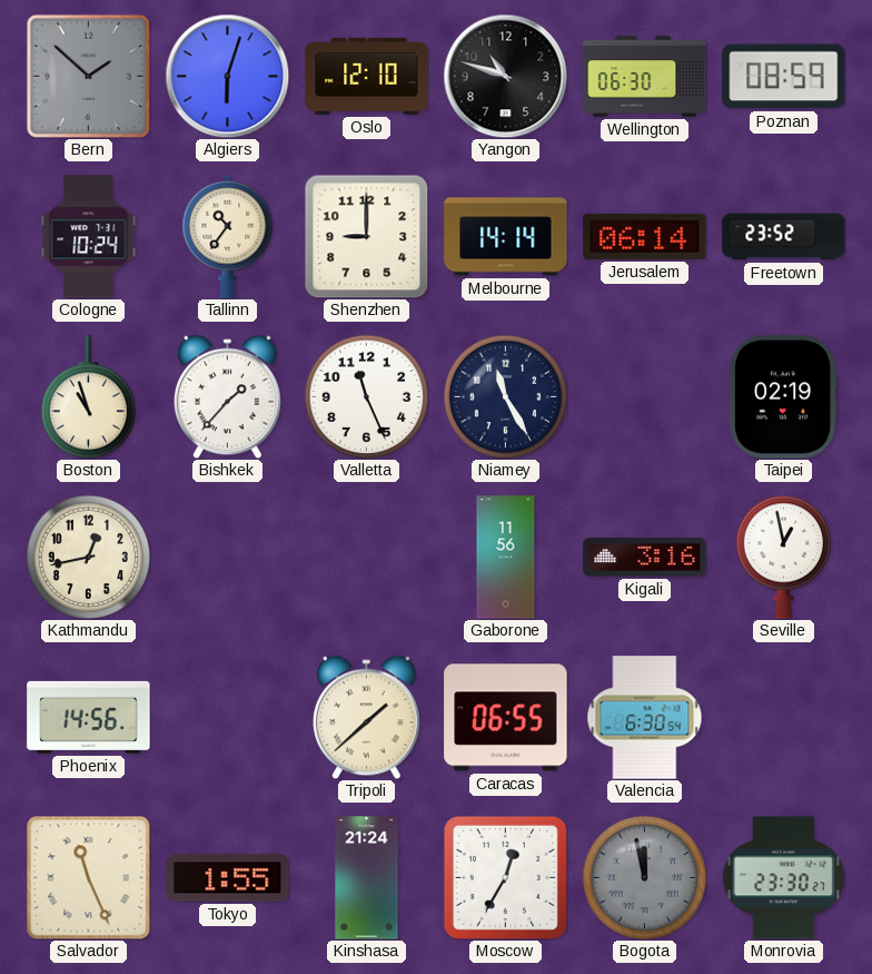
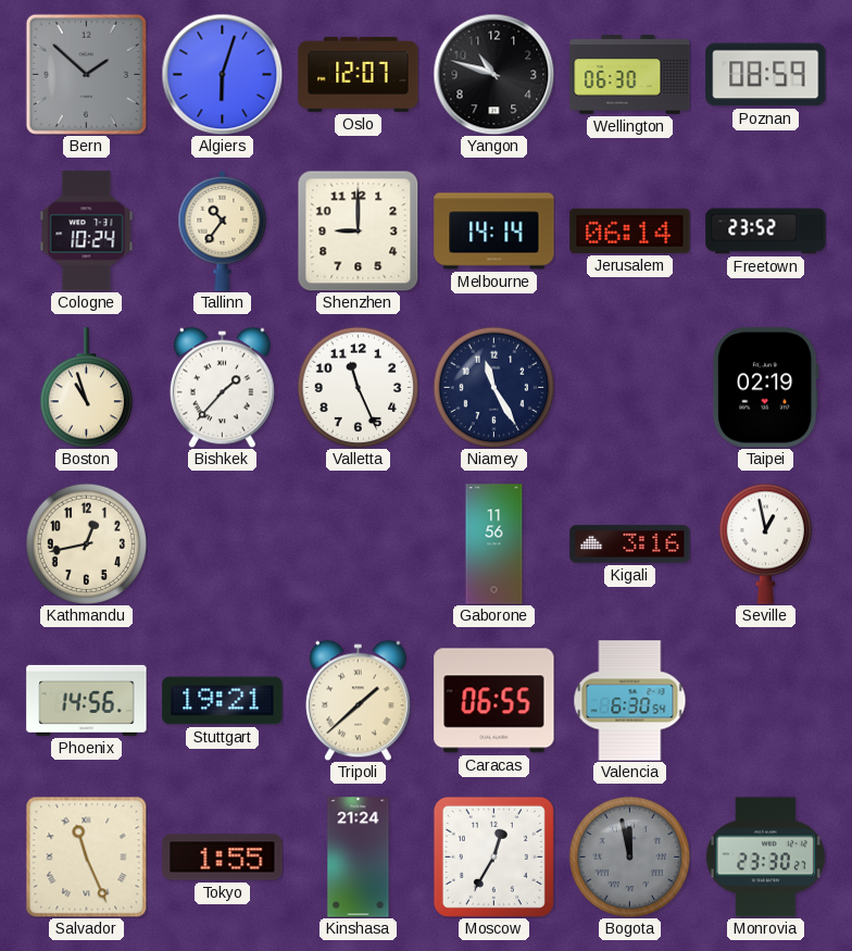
Oslo: 12:10 -> 12:07
Stuttgart: none -> 19:21
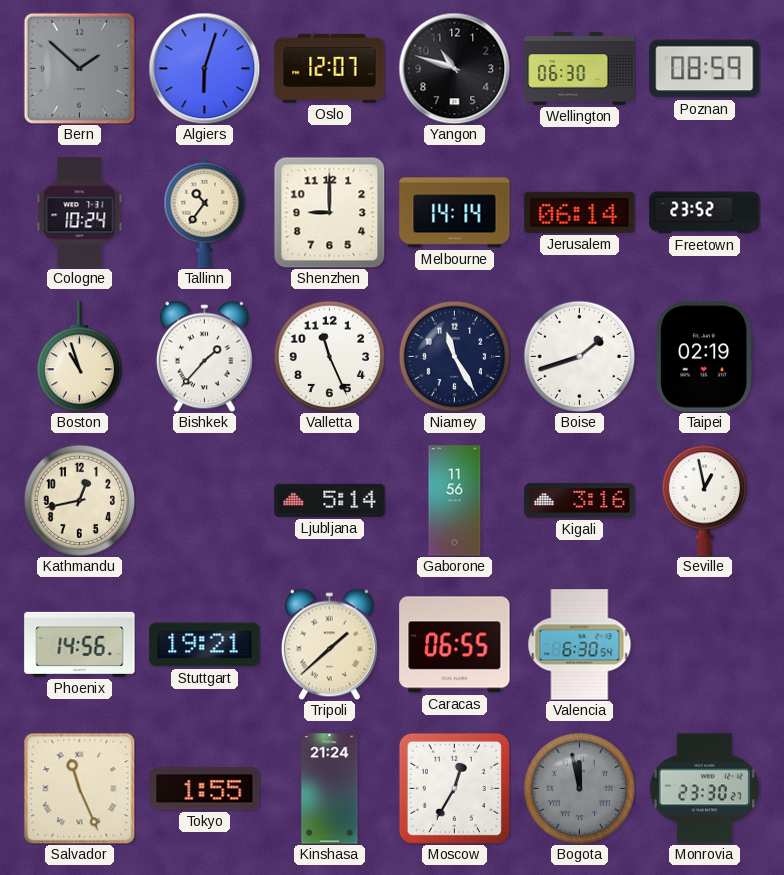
Boise: none -> 1:42
Ljubljana: none -> 5:14
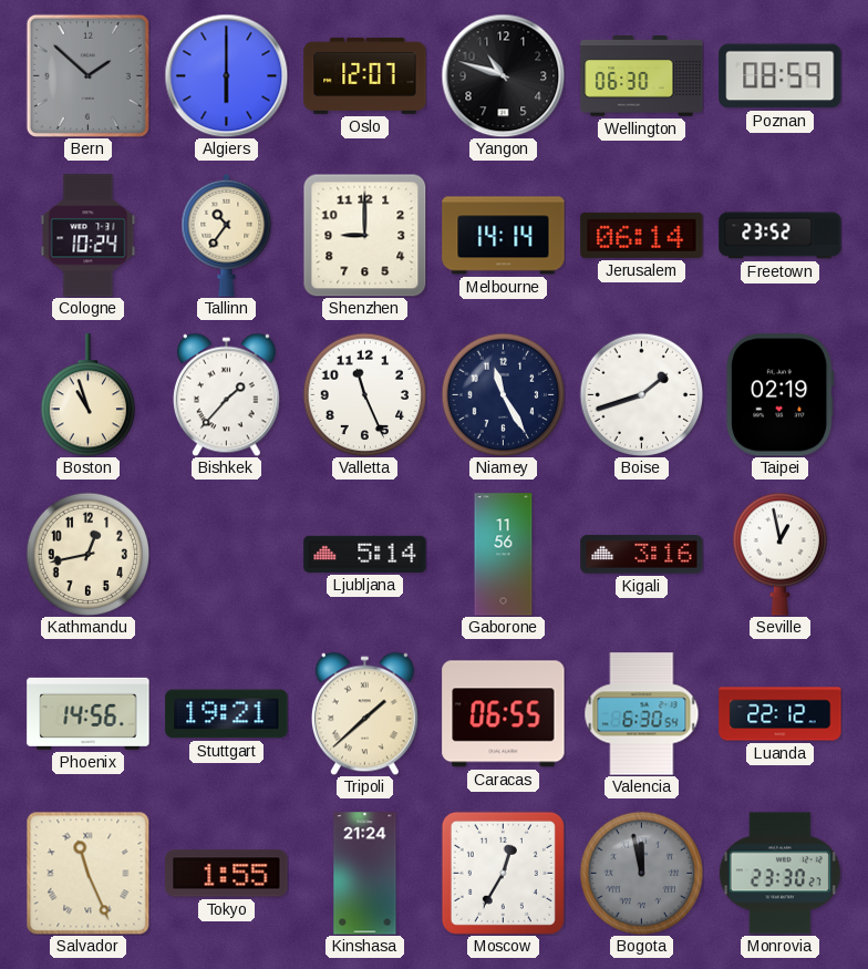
Algiers: 6:03 -> 6:00
Luanda: none -> 22:12
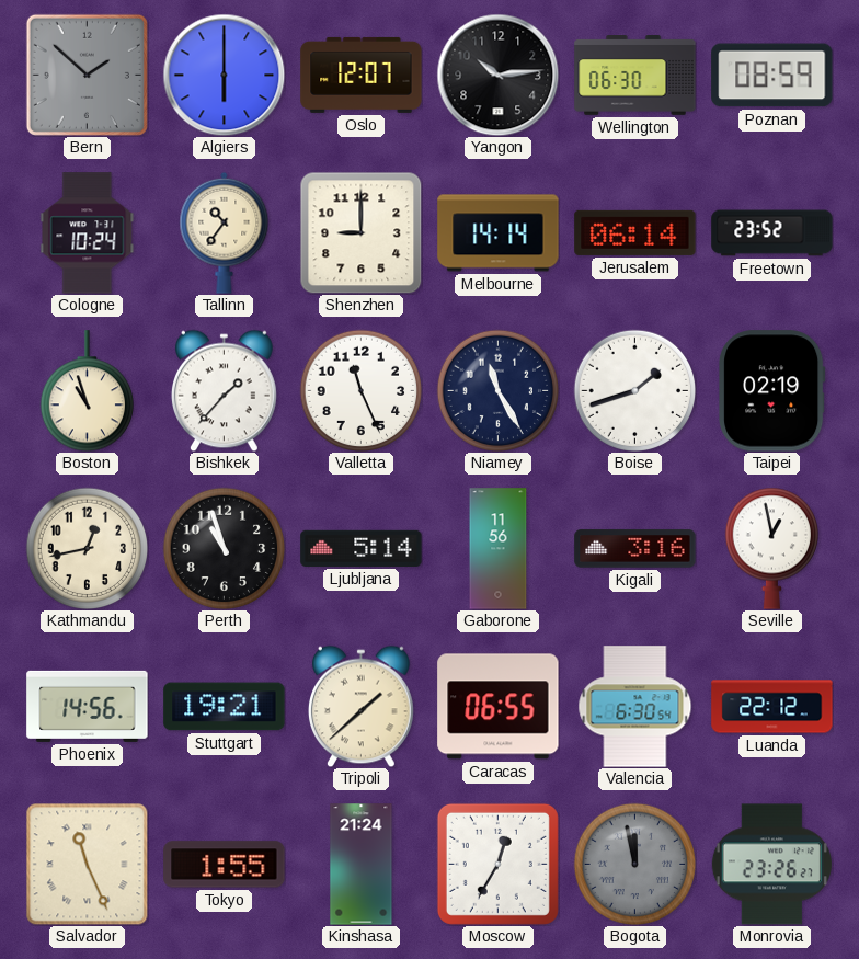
Yangon: 10:48 -> 10:14
Perth: none -> 10:57
Monrovia: 23:30 -> 23:26
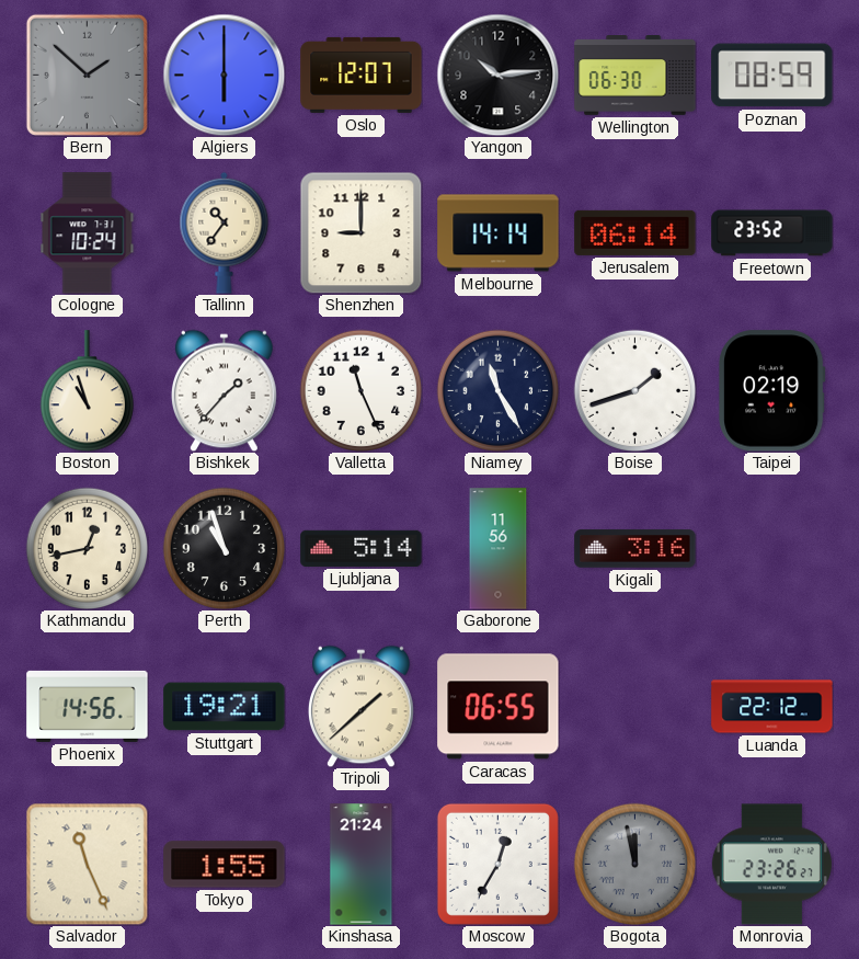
Seville: 12:58 -> none
Valencia: 6:30 -> none
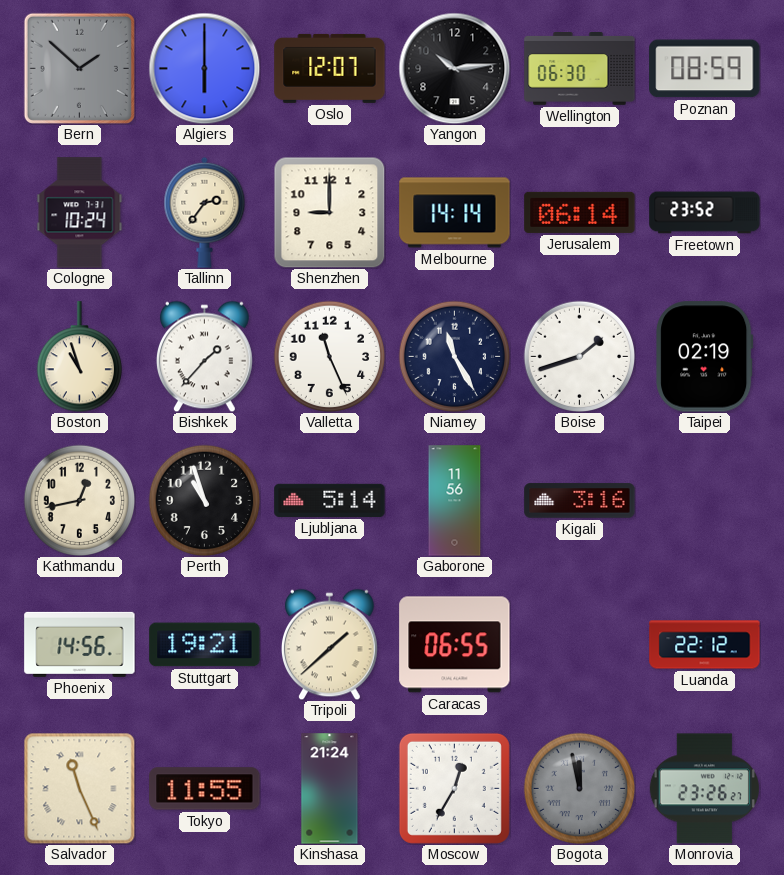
Tallinn: 10:36 -> 2:36
Tokyo: 1:55 -> 11:55
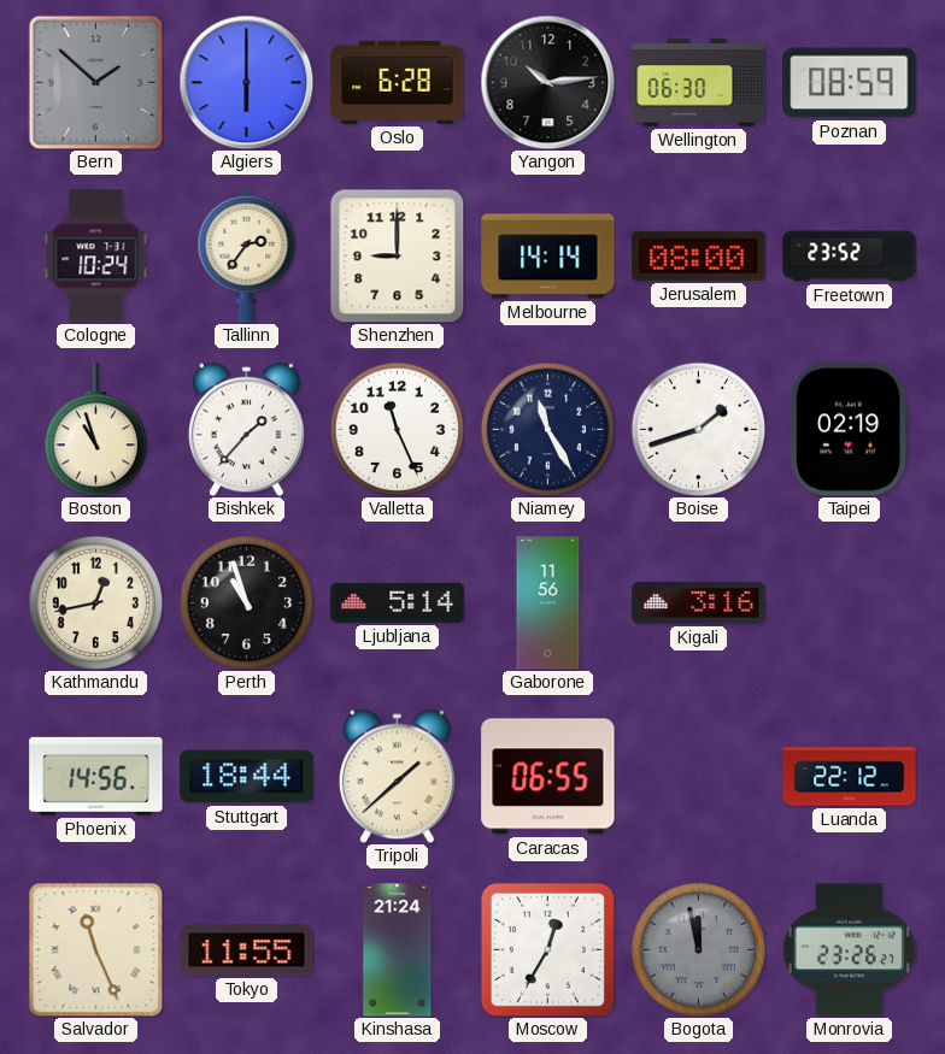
Oslo: 12:07 -> 6:28
Jerusalem: 06:14 -> 08:00
Stuttgart: 19:21 -> 18:44
